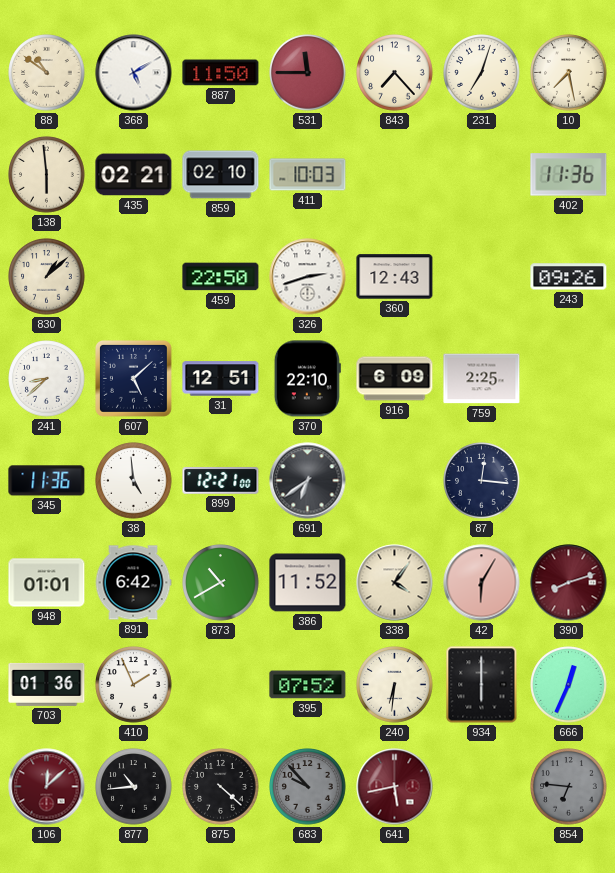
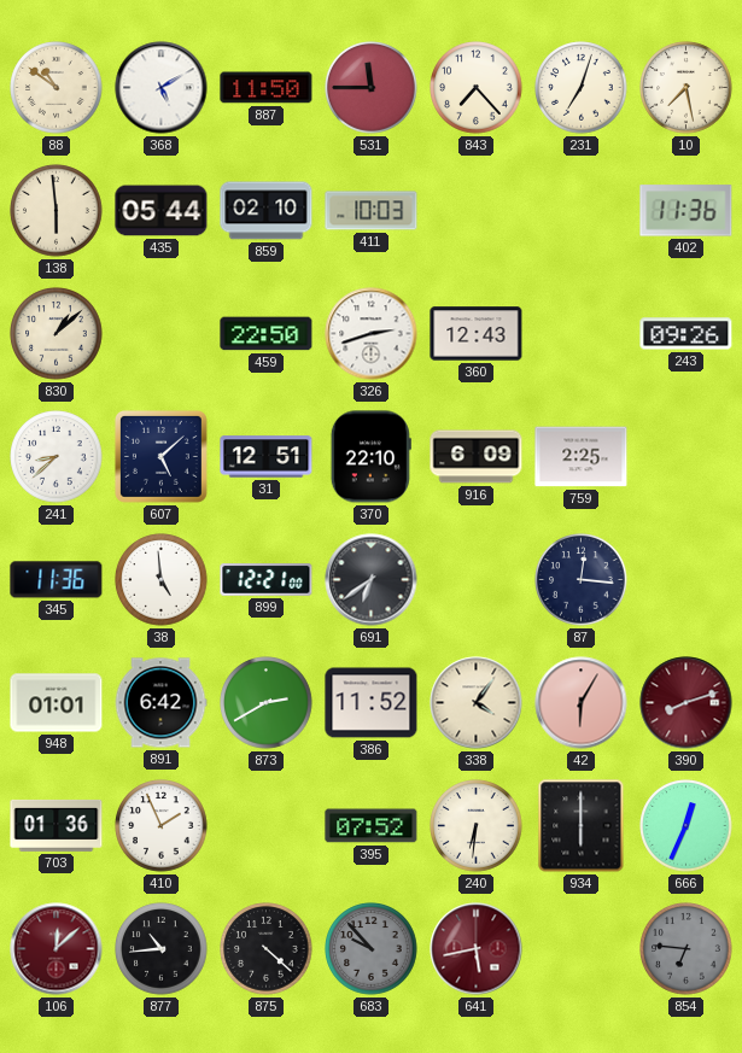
435: 02:21 -> 05:44
873: 10:40 -> 2:40
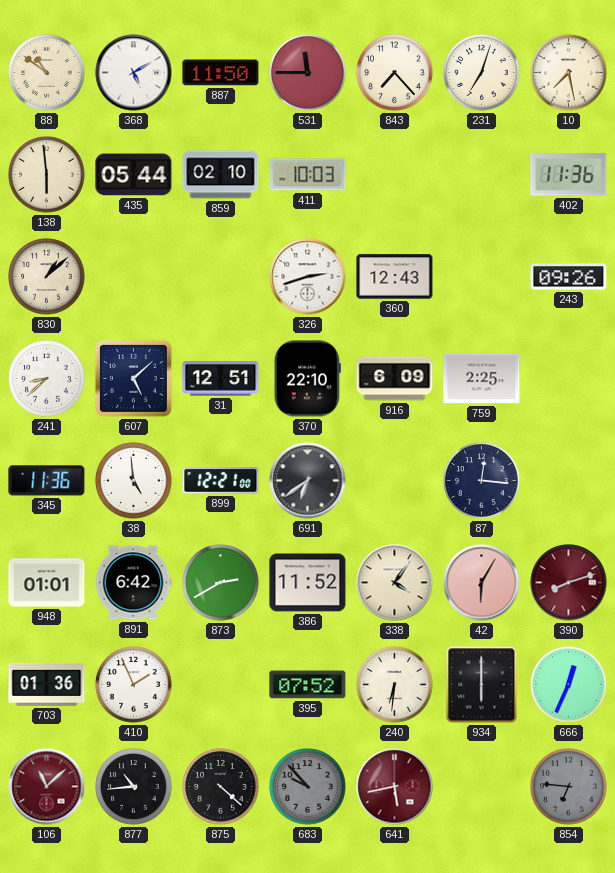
459: 22:50 -> none
106: 12:08 -> 11:08
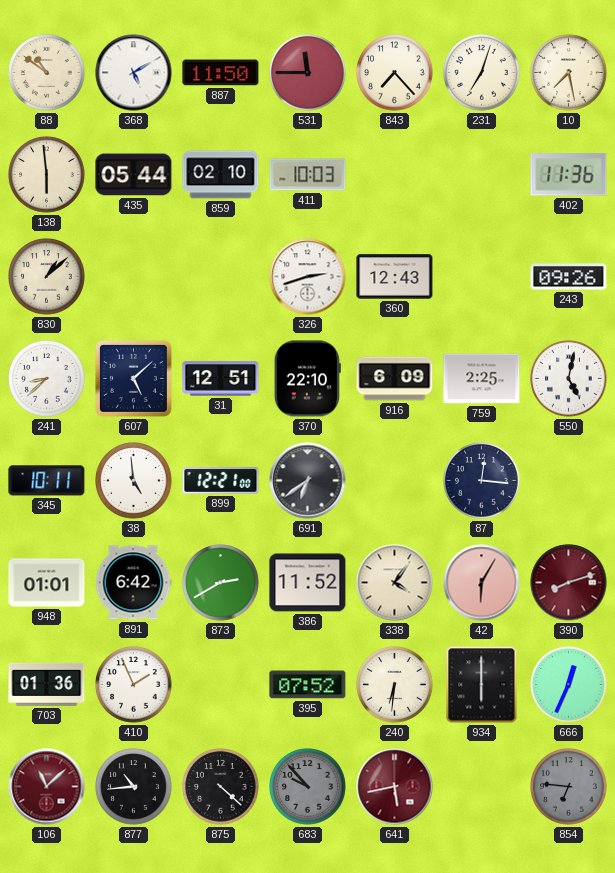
550: none -> 5:02
345: 11:36 -> 10:11
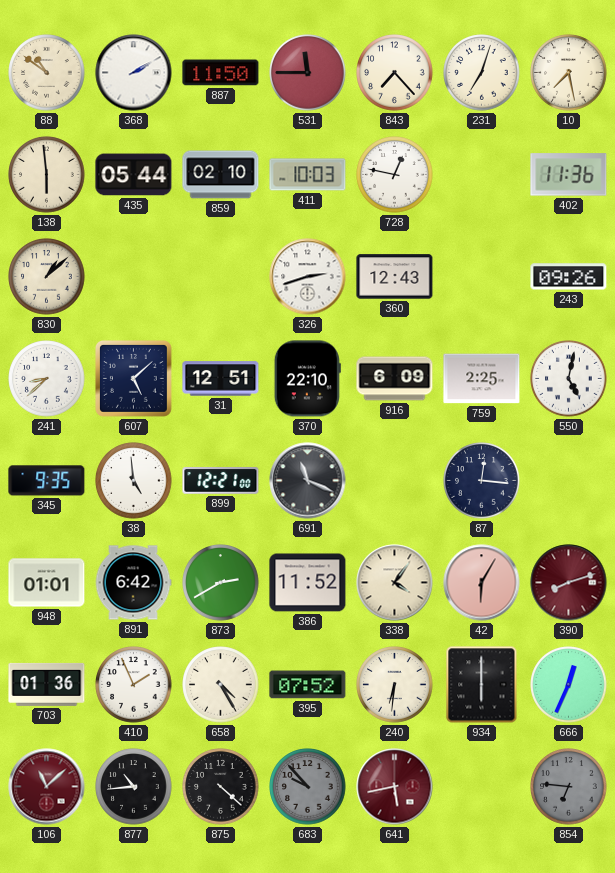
368: 5:10 -> 2:10
728: none -> 12:47
345: 10:11 -> 9:35
691: 6:39 -> 11:19
658: none -> 4:25
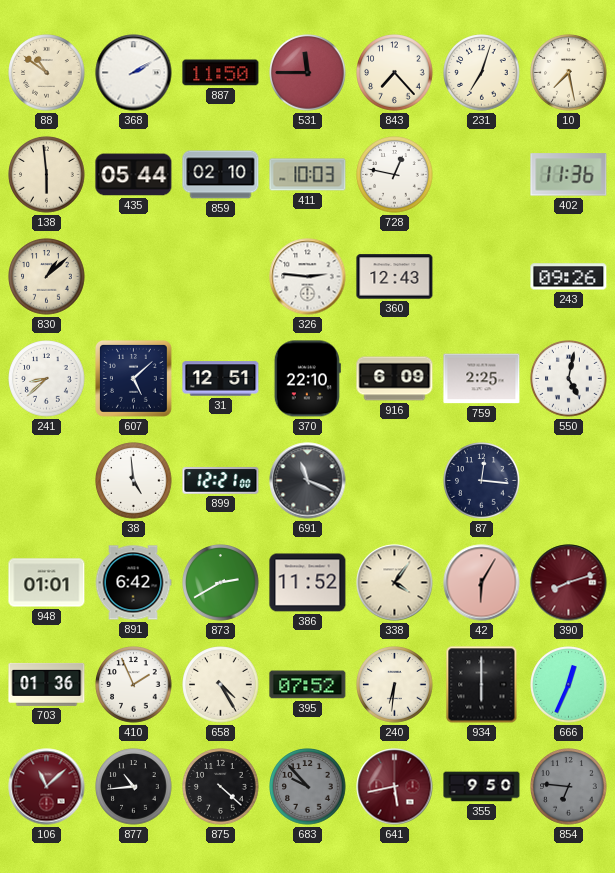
326: 2:42 -> 2:46
345: 9:35 -> none
355: none -> 9:50
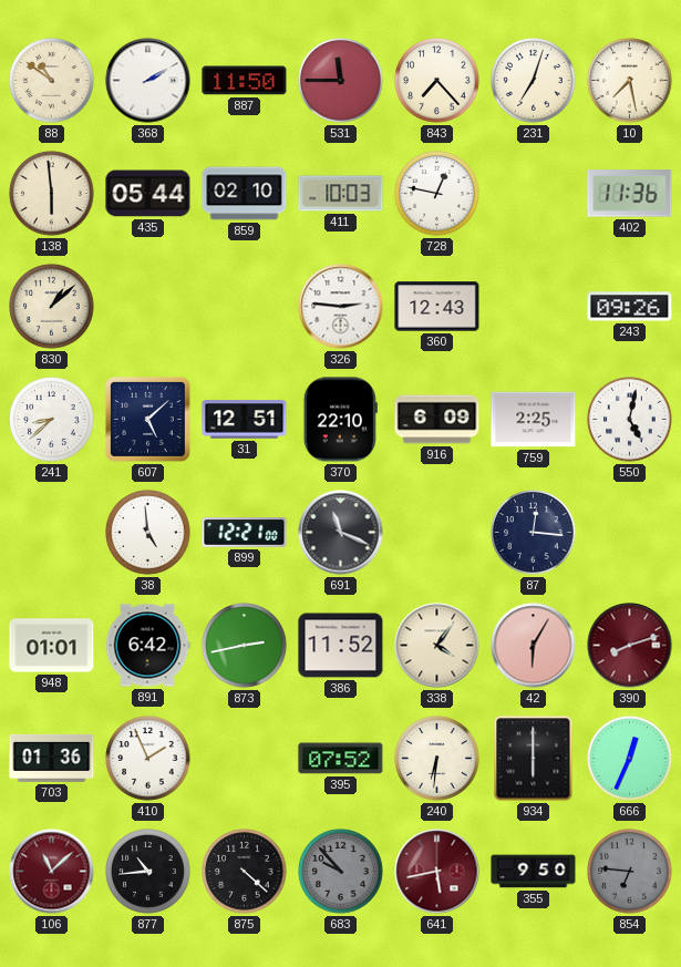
873: 2:40 -> 2:43
658: 4:25 -> none
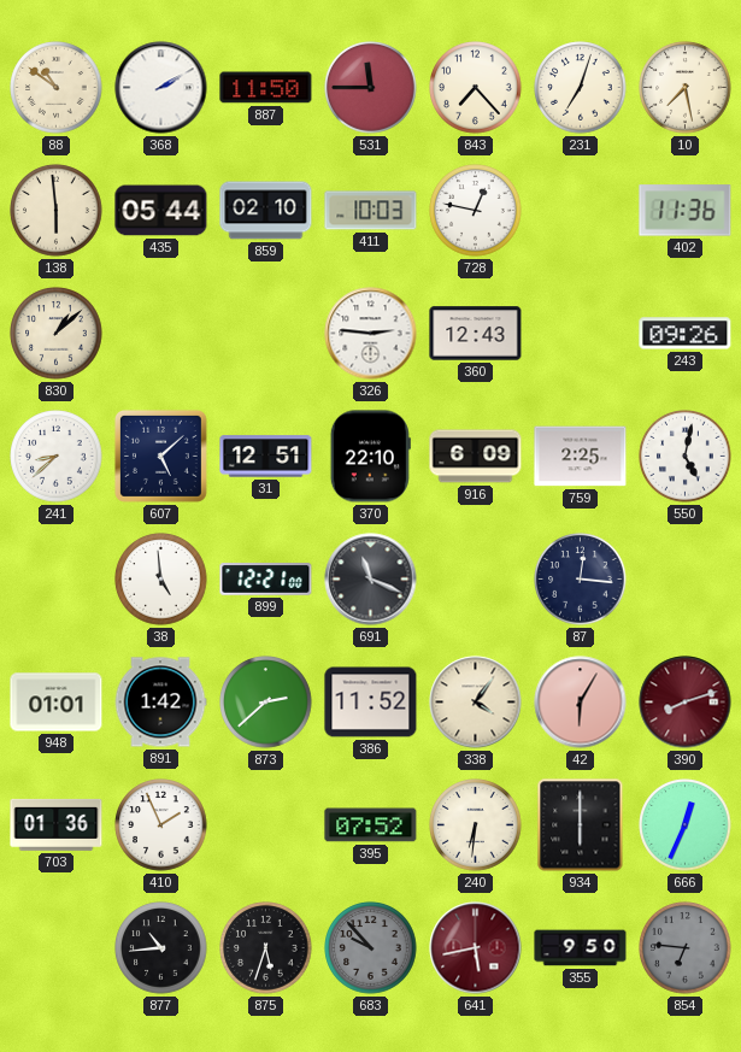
891: 6:42 -> 1:42
873: 2:43 -> 2:38
106: 11:08 -> none
875: 4:22 -> 5:33
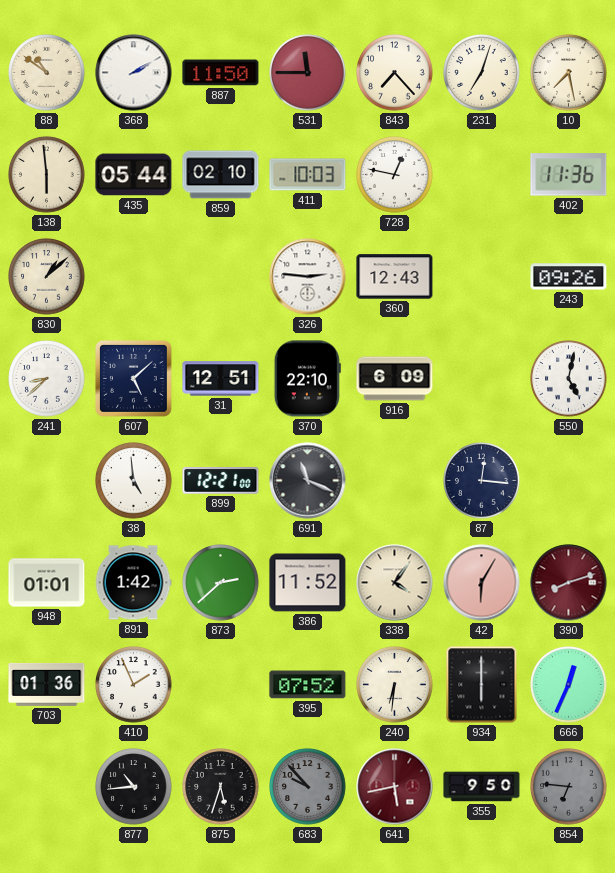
759: 2:25 -> none
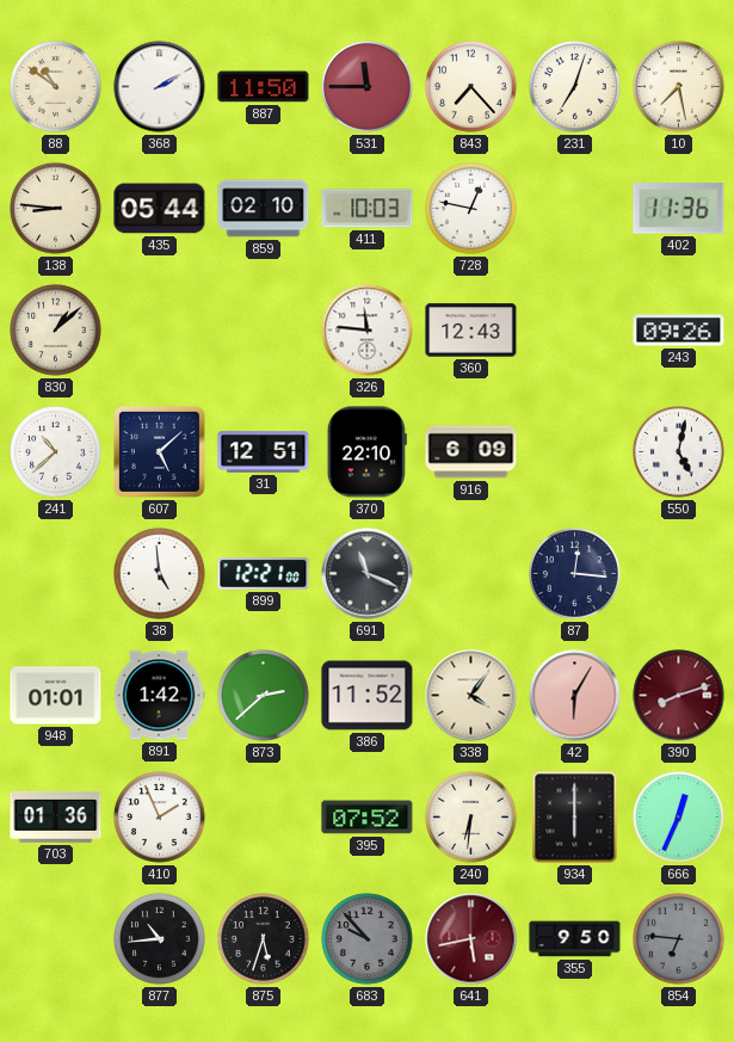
138: 5:59 -> 8:46
326: 2:46 -> 11:46
241: 8:38 -> 10:38
